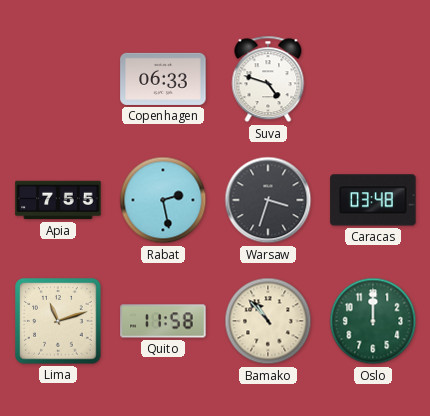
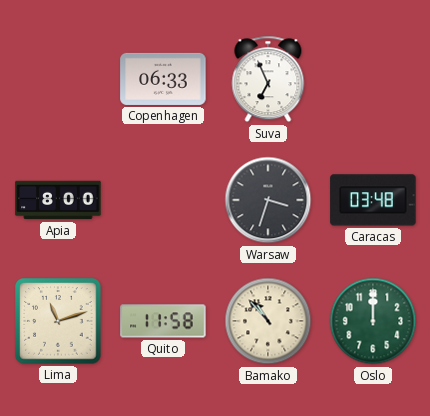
Suva: 4:48 -> 6:56
Apia: 7:55 -> 8:00
Rabat: 2:28 -> none
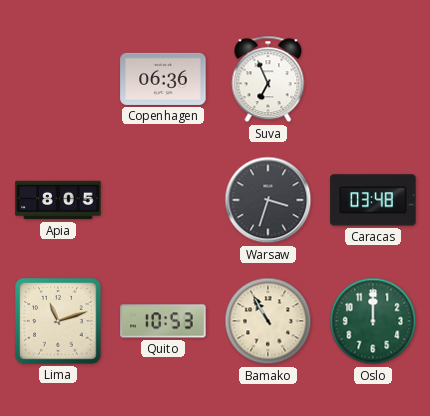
Copenhagen: 06:33 -> 06:36
Apia: 8:00 -> 8:05
Quito: 11:58 -> 10:53
Bamako: 10:53 -> 10:55
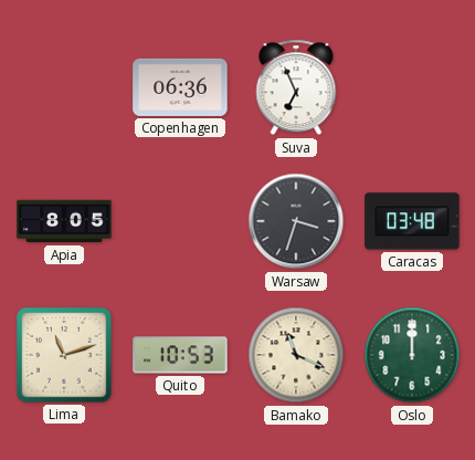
Bamako: 10:55 -> 11:19
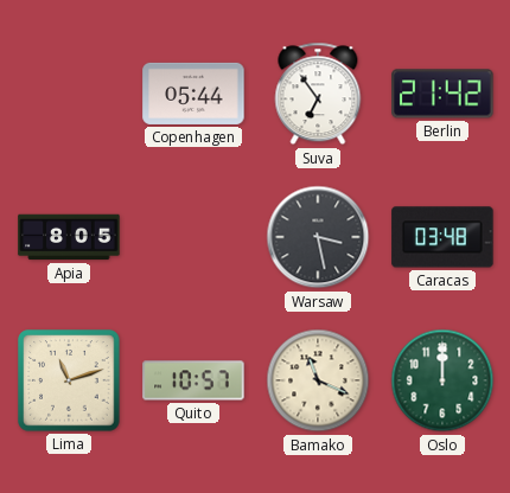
Copenhagen: 06:36 -> 05:44
Suva: 6:56 -> 6:54
Berlin: none -> 21:42
Warsaw: 3:33 -> 3:28
Quito: 10:53 -> 10:57
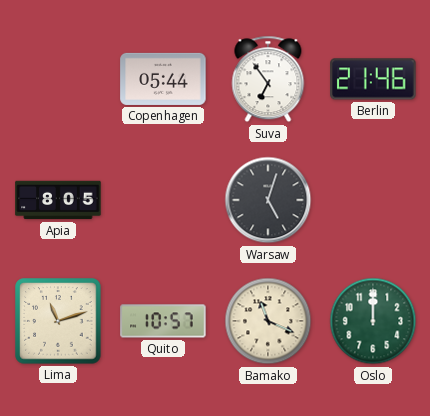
Berlin: 21:42 -> 21:46
Warsaw: 3:28 -> 5:03
Caracas: 03:48 -> none
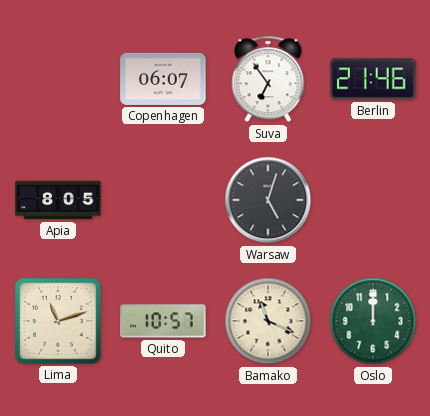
Copenhagen: 05:44 -> 06:07
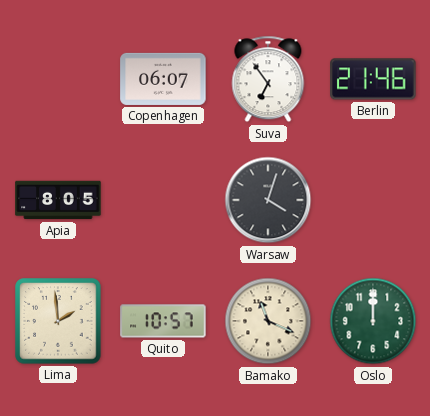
Warsaw: 5:03 -> 4:03
Lima: 11:12 -> 1:59
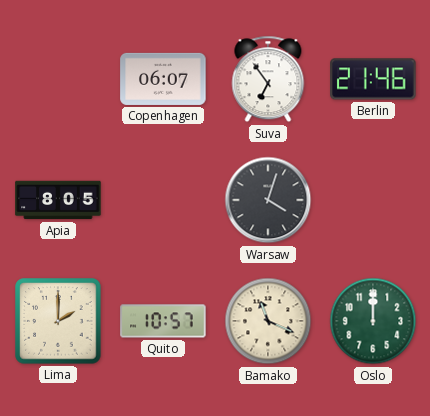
Lima: 1:59 -> 2:00
